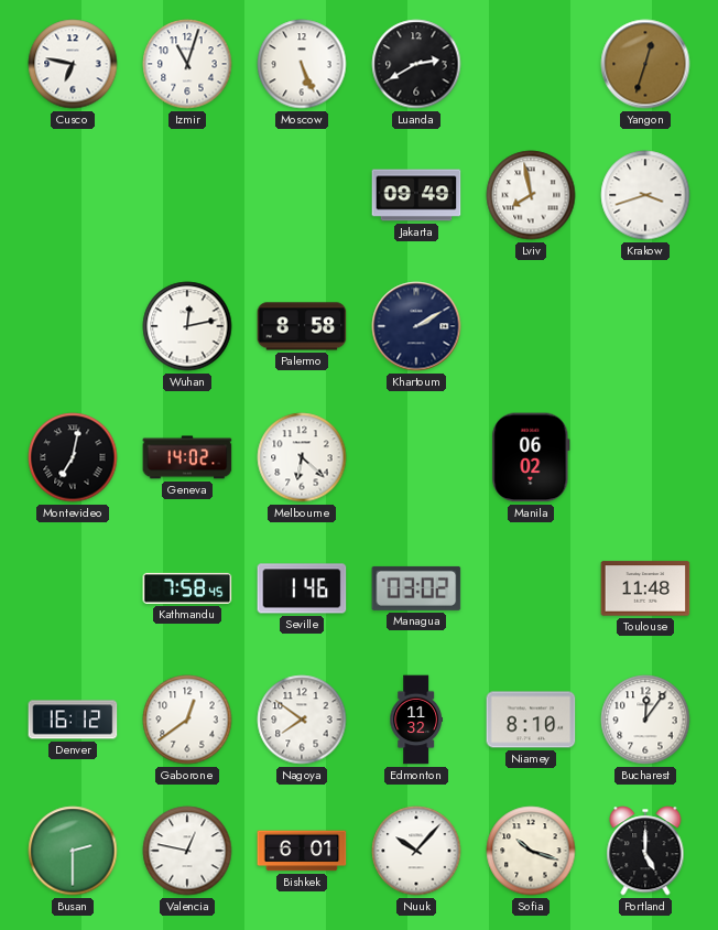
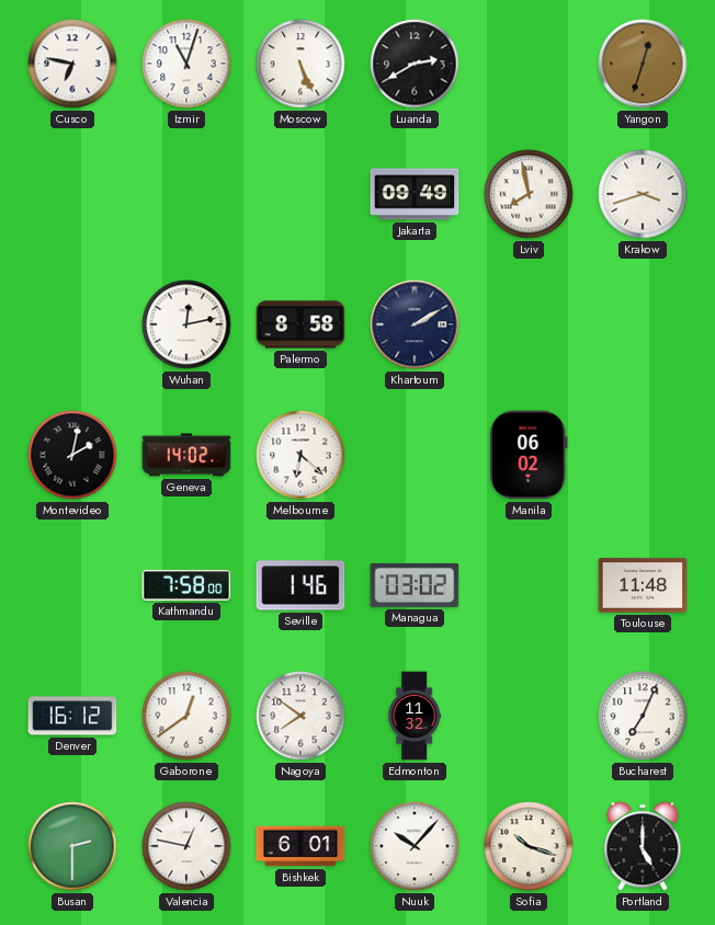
Montevideo: 7:02 -> 2:02
Kathmandu: 7:58:45 -> 7:58:00
Niamey: 8:10 -> none
Bucharest: 12:06 -> 7:04
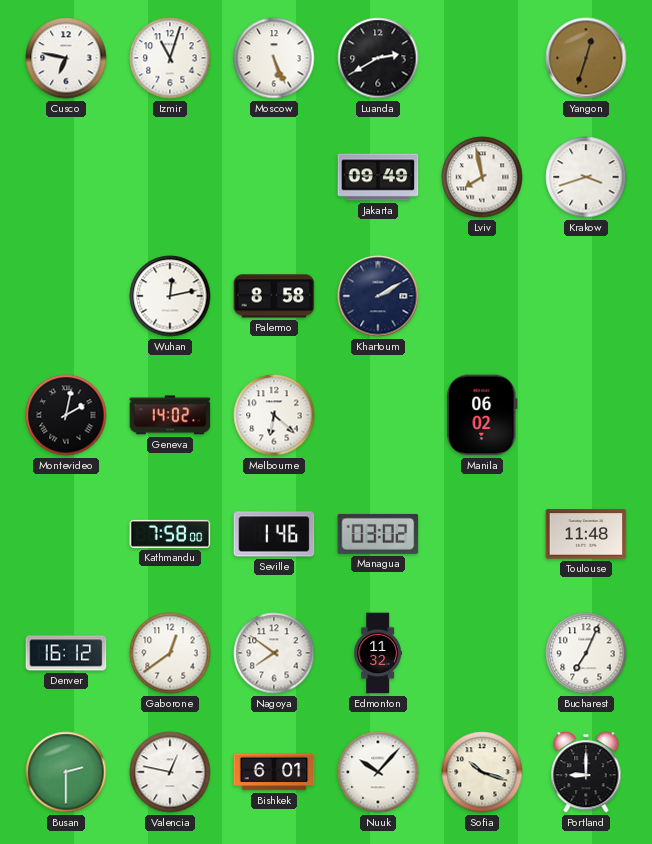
Portland: 5:00 -> 9:00
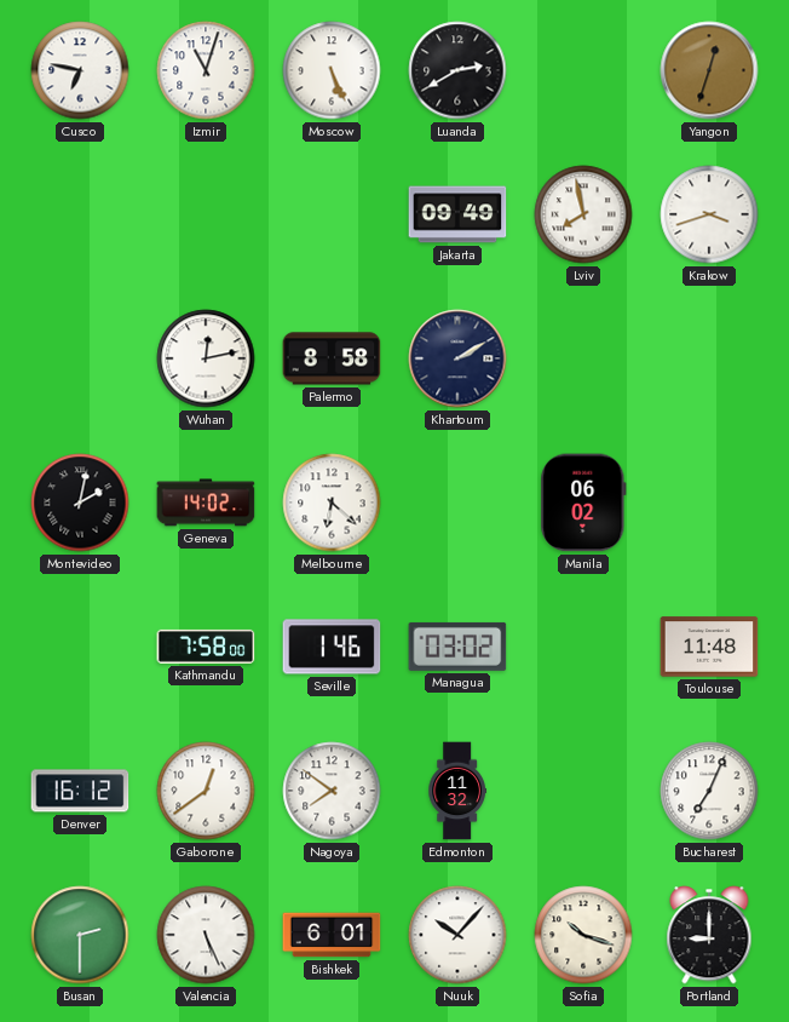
Valencia: 12:47 -> 5:26
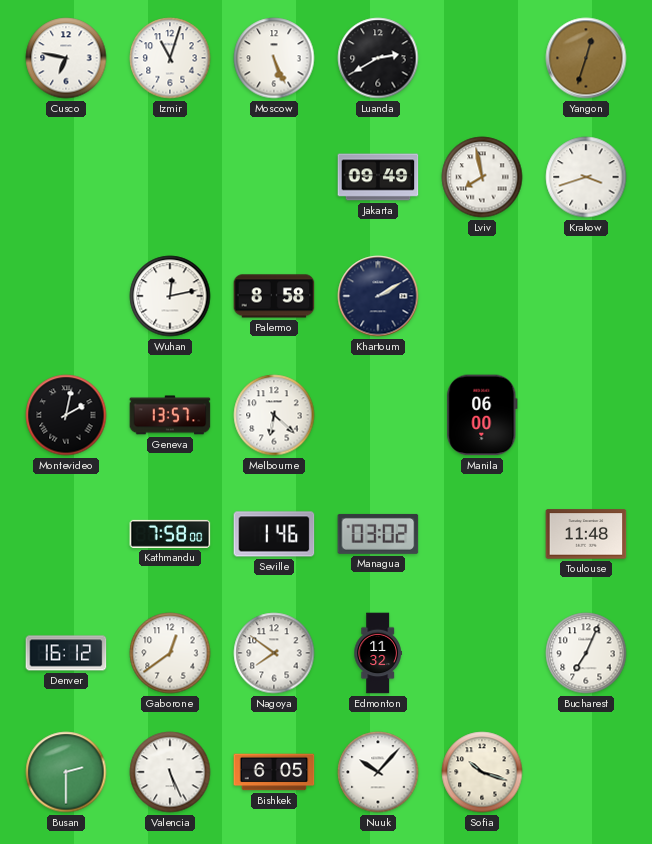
Geneva: 14:02 -> 13:57
Manila: 06:02 -> 06:00
Bishkek: 6:01 -> 6:05
Portland: 9:00 -> none
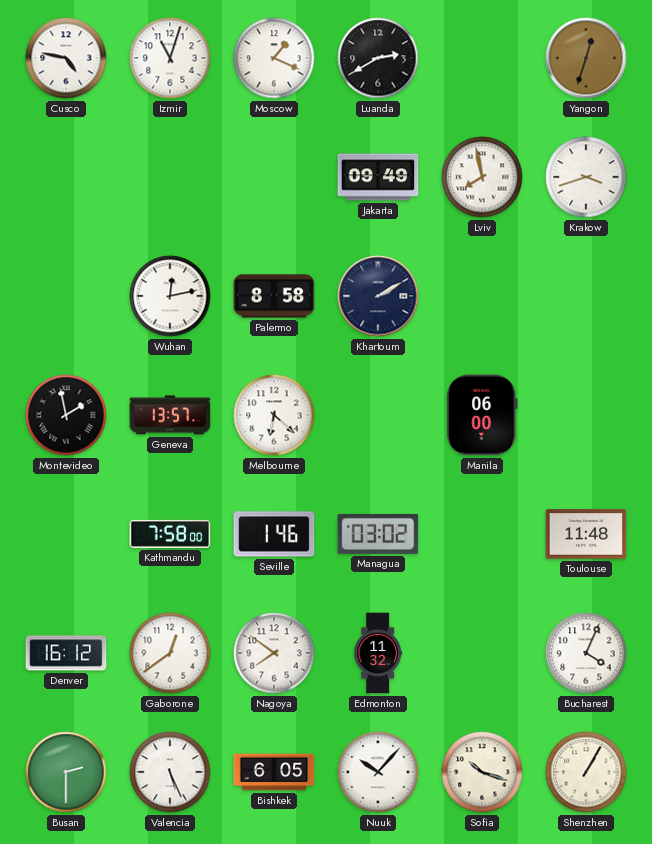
Cusco: 6:47 -> 4:47
Moscow: 5:26 -> 1:19
Montevideo: 2:02 -> 1:58
Bucharest: 7:04 -> 4:04
Shenzhen: none -> 1:05
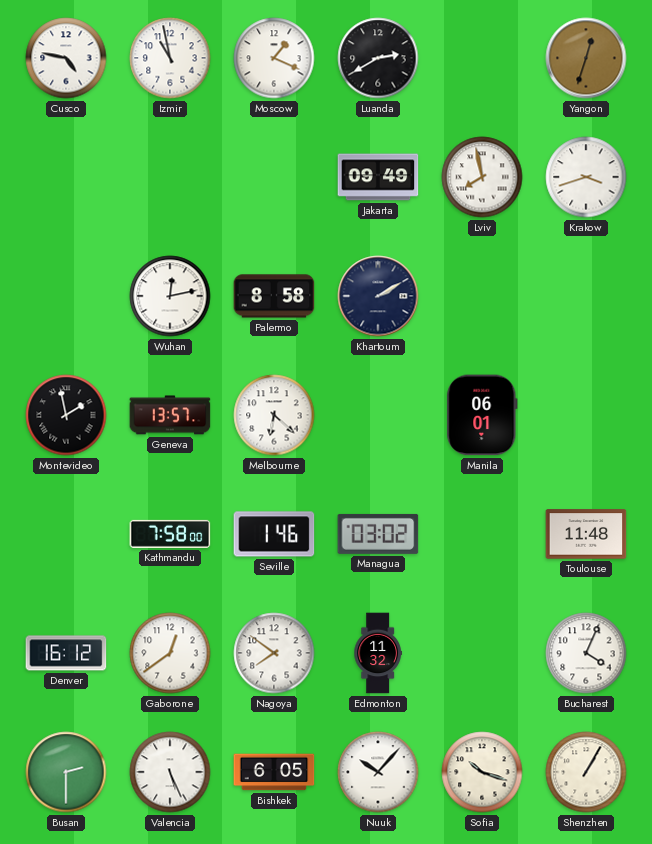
Izmir: 11:03 -> 10:58
Manila: 06:00 -> 06:01
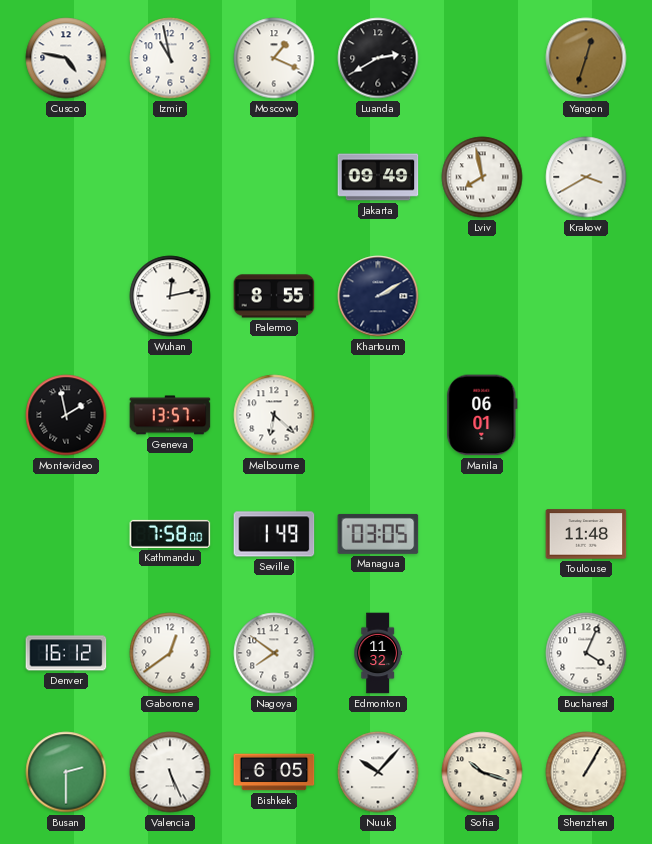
Krakow: 3:42 -> 3:40
Palermo: 8:58 -> 8:55
Seville: 1:46 -> 1:49
Managua: 03:02 -> 03:05
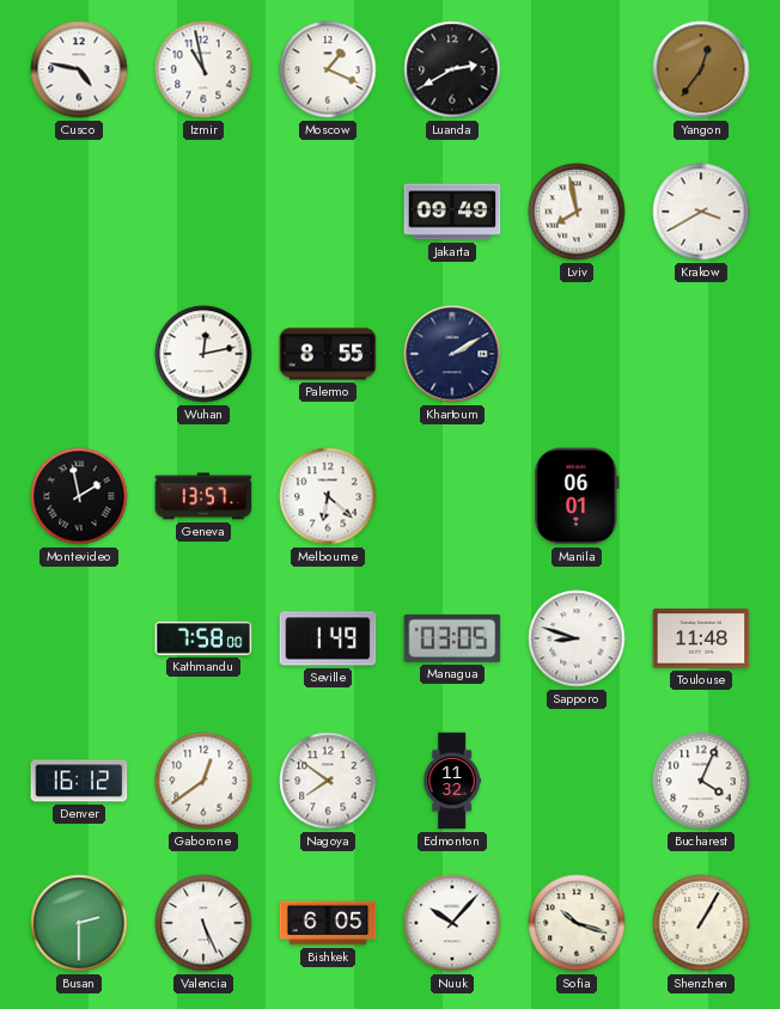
Yangon: 12:33 -> 12:36
Sapporo: none -> 8:48
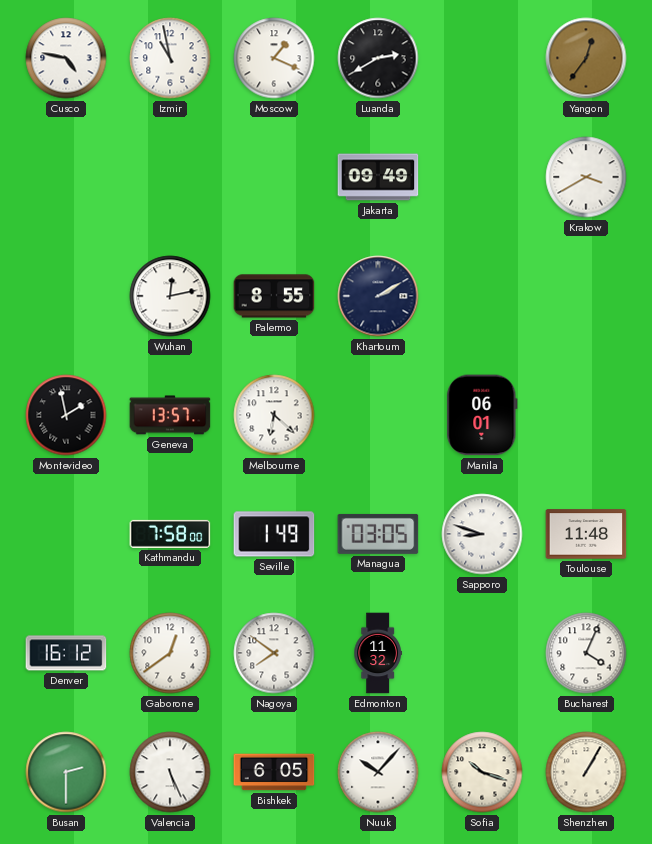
Lviv: 7:58 -> none
